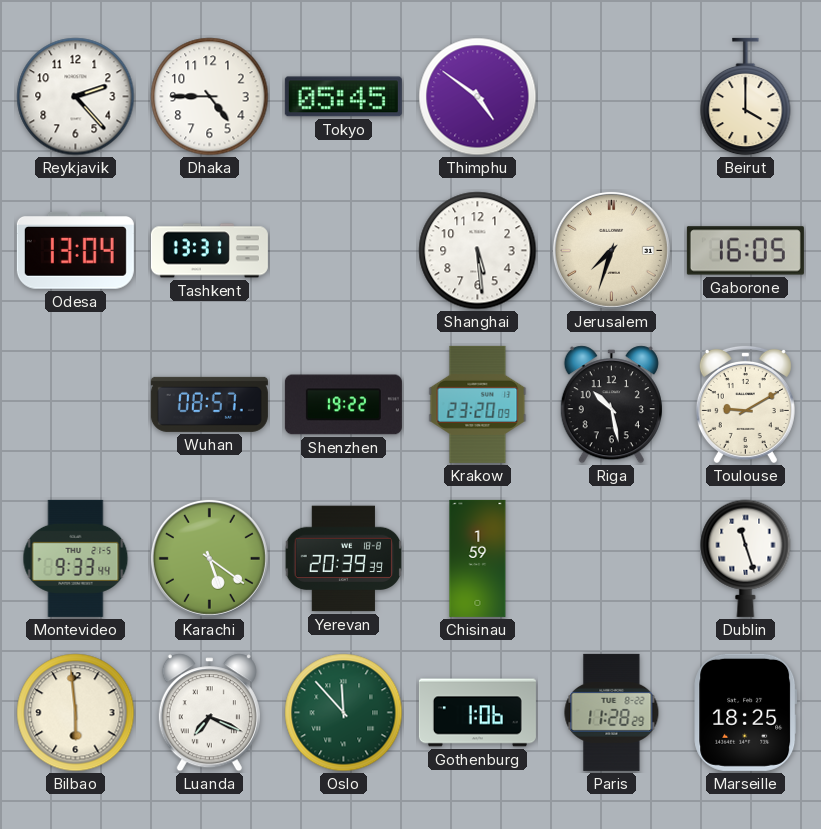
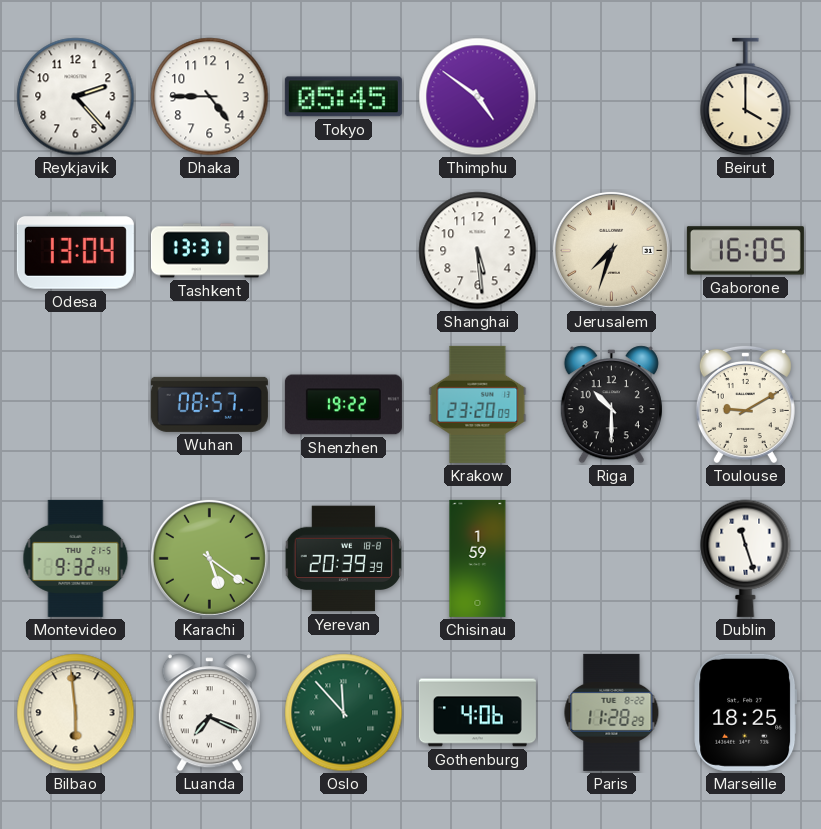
Riga: 10:28 -> 10:30
Montevideo: 9:33 -> 9:32
Gothenburg: 1:06 -> 4:06
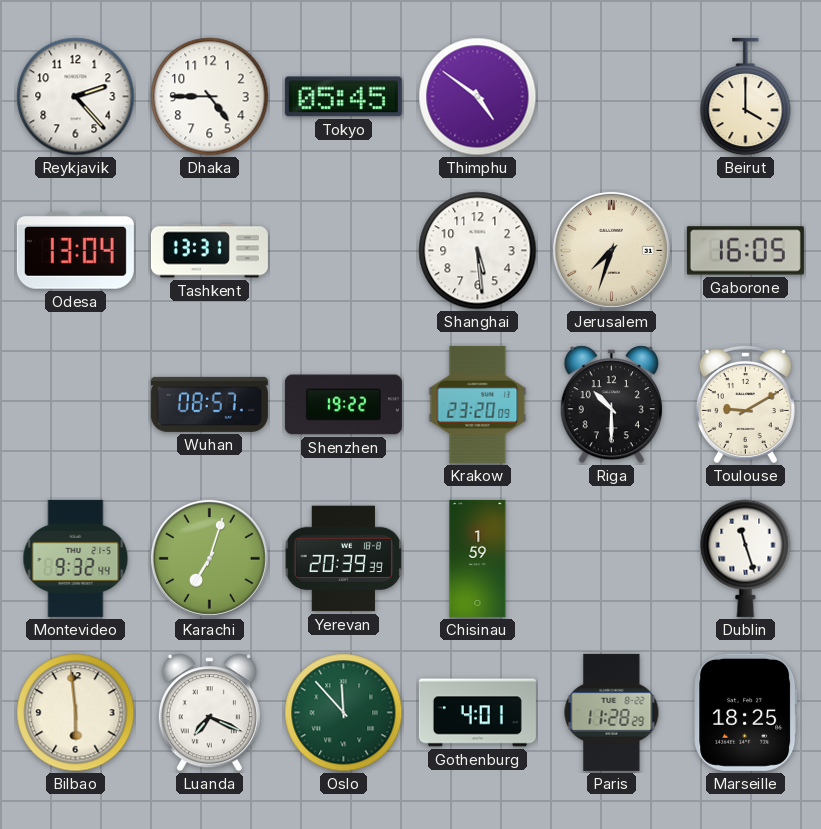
Karachi: 5:21 -> 7:03
Gothenburg: 4:06 -> 4:01
